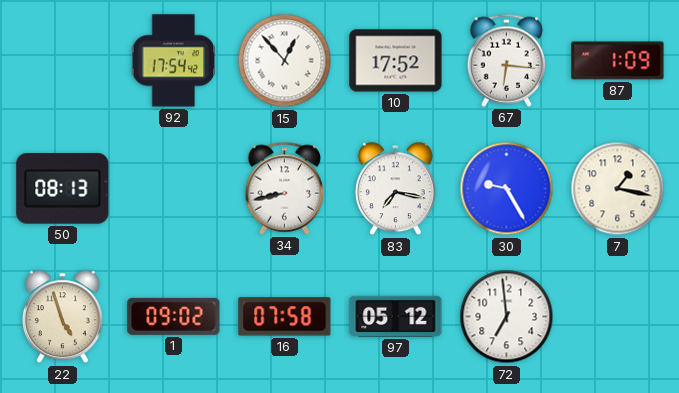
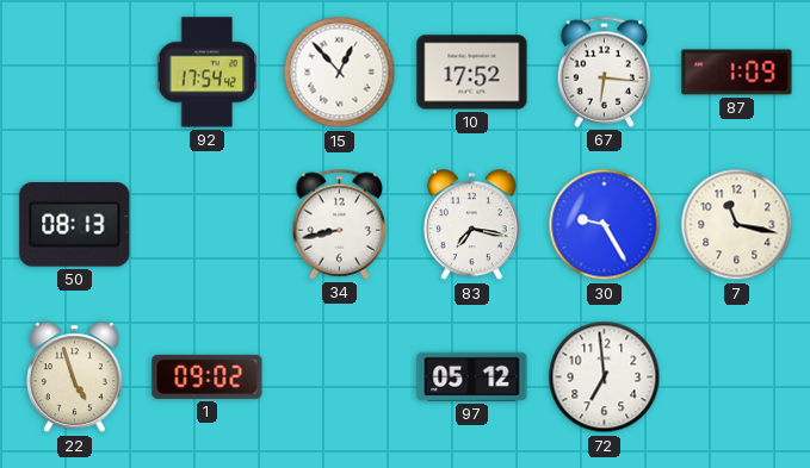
7: 1:17 -> 11:17
16: 07:58 -> none
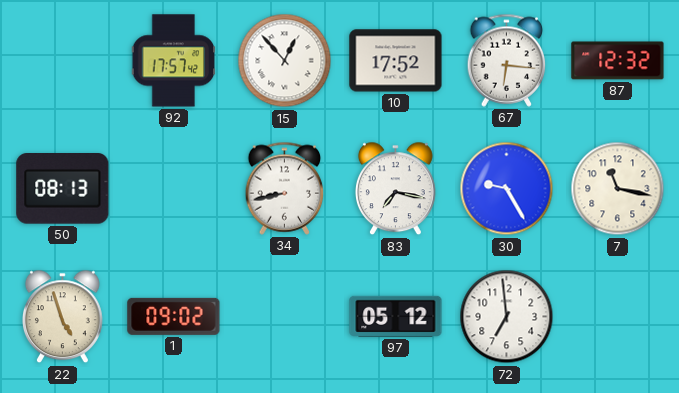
92: 17:54 -> 17:57
87: 1:09 -> 12:32
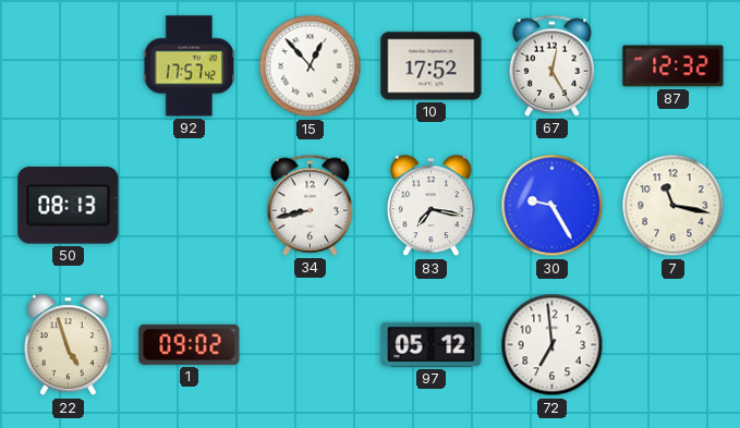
67: 6:16 -> 12:25
